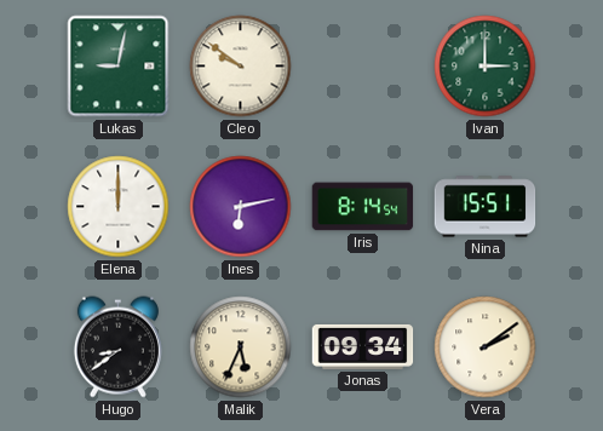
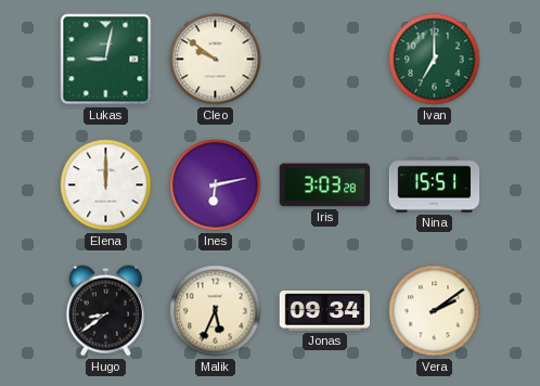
Ivan: 3:00 -> 7:00
Iris: 8:14 -> 3:03
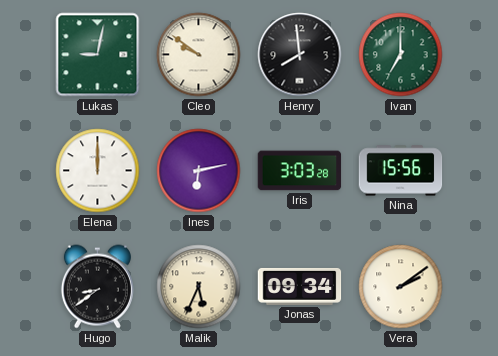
Henry: none -> 7:59
Nina: 15:51 -> 15:56
